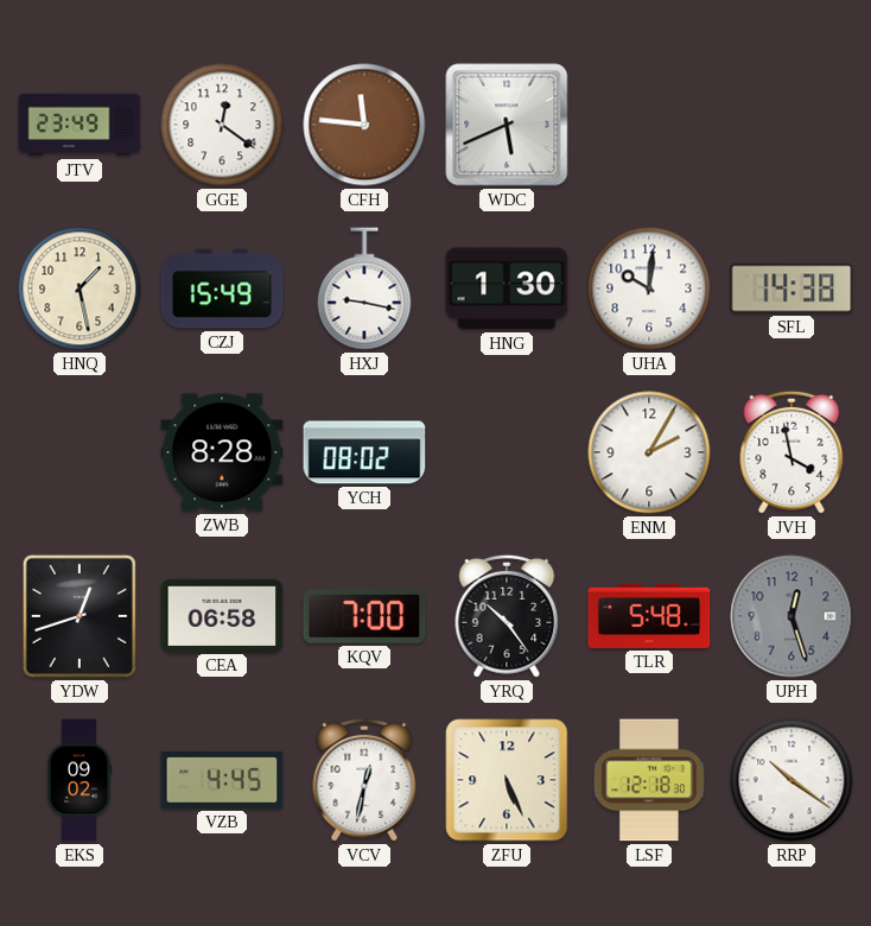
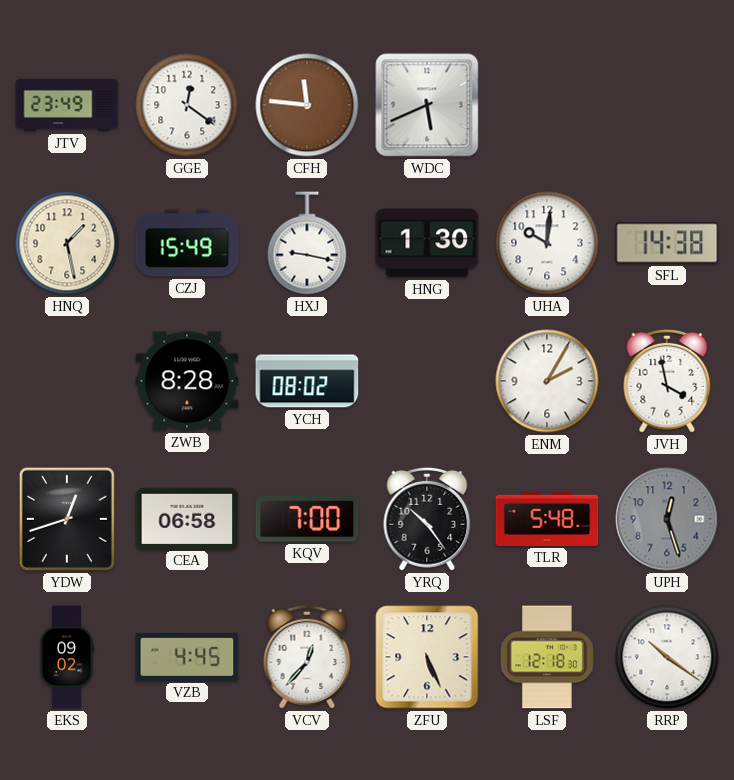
VCV: 12:32 -> 12:37
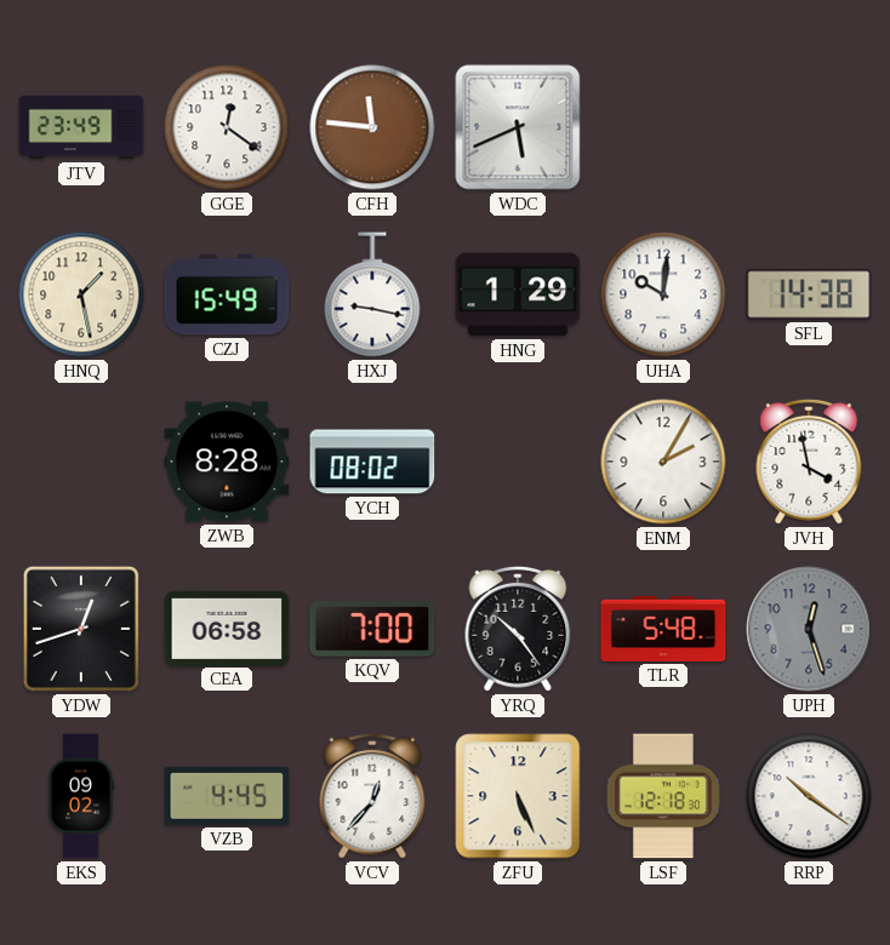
HNG: 1:30 -> 1:29
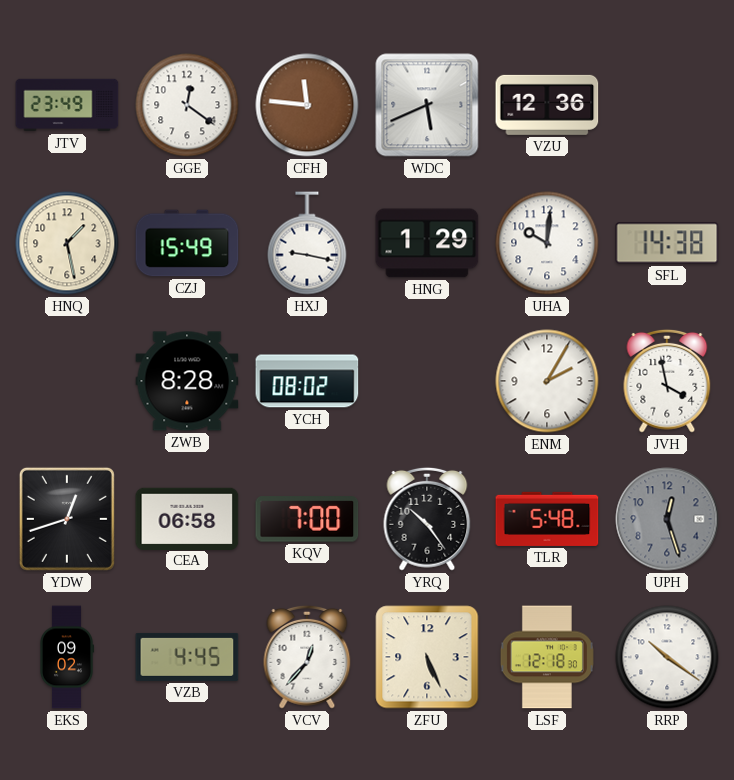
VZU: none -> 12:36
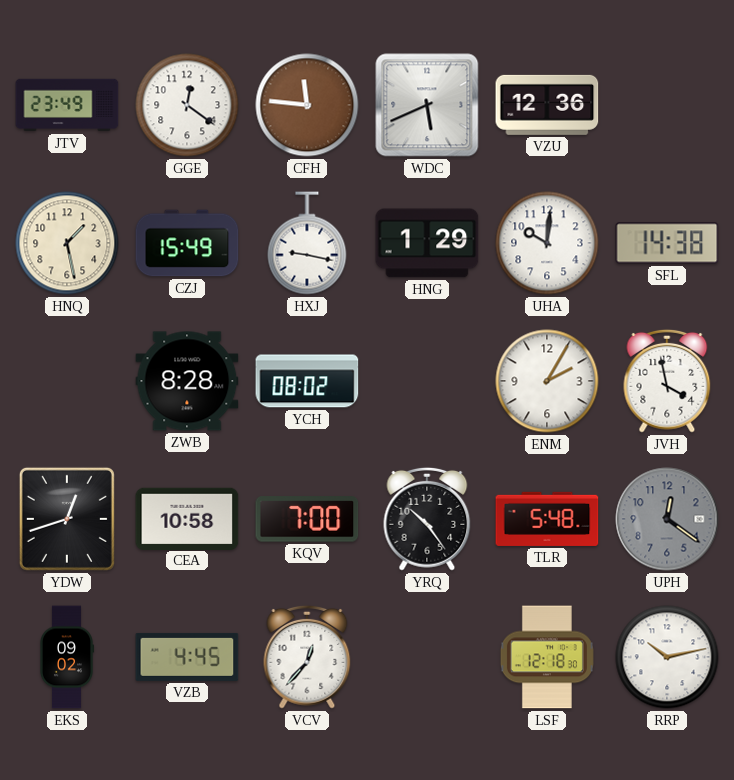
CEA: 06:58 -> 10:58
UPH: 12:27 -> 12:21
ZFU: 5:26 -> none
RRP: 10:21 -> 10:13
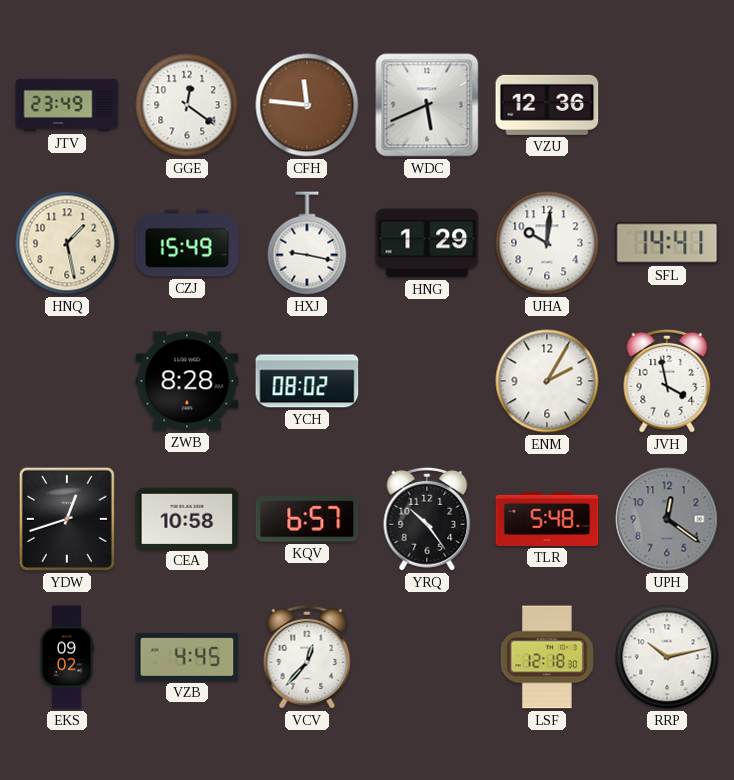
SFL: 14:38 -> 14:41
KQV: 7:00 -> 6:57
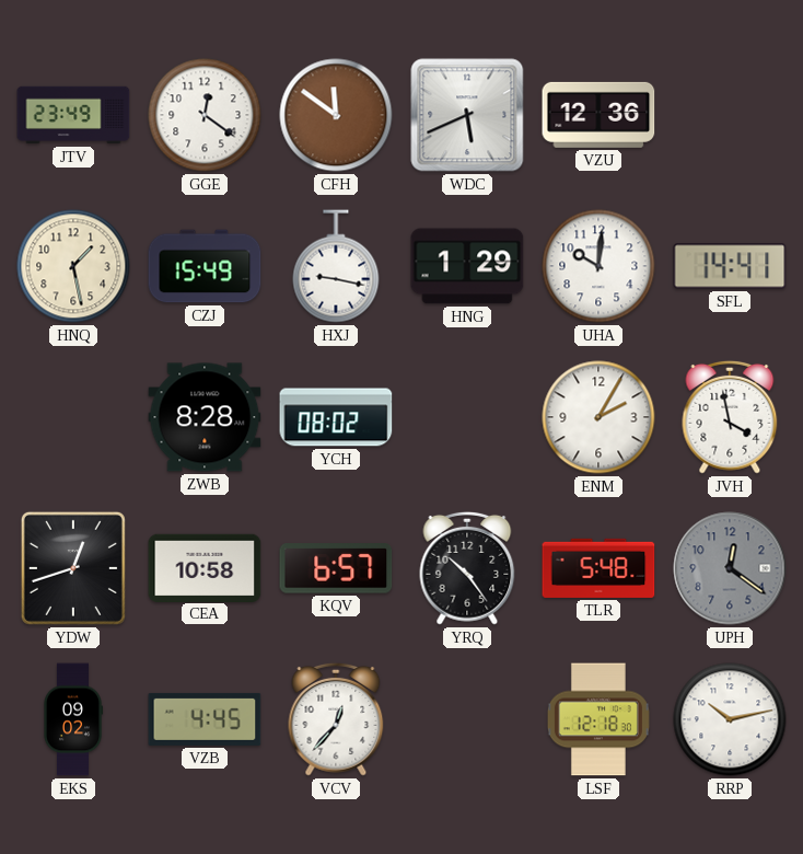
CFH: 11:46 -> 11:51
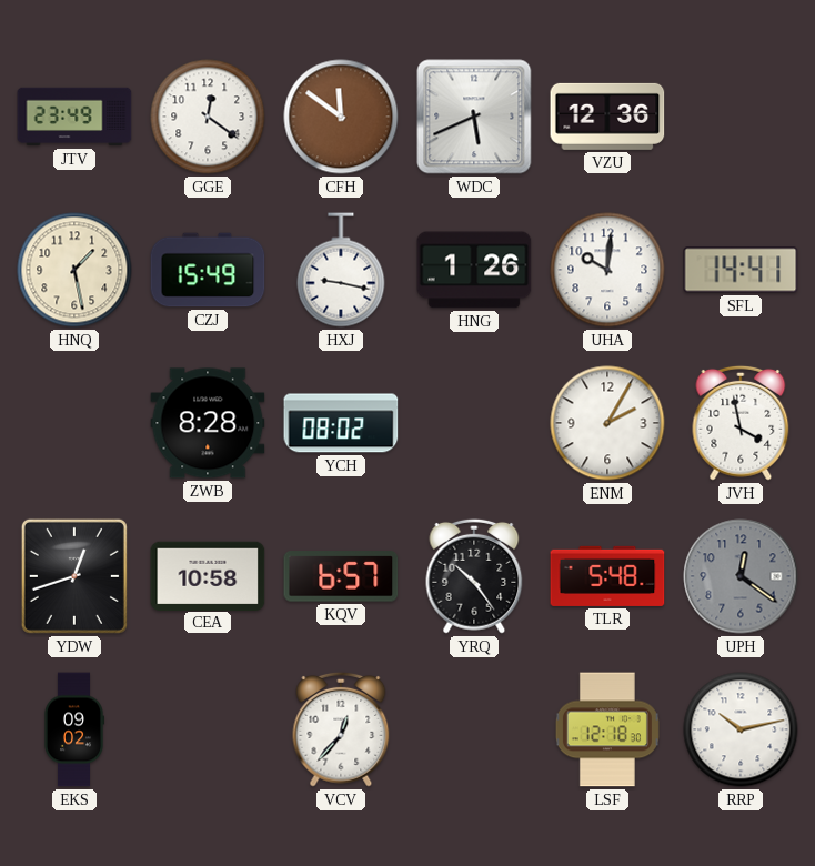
HNG: 1:29 -> 1:26
VZB: 4:45 -> none
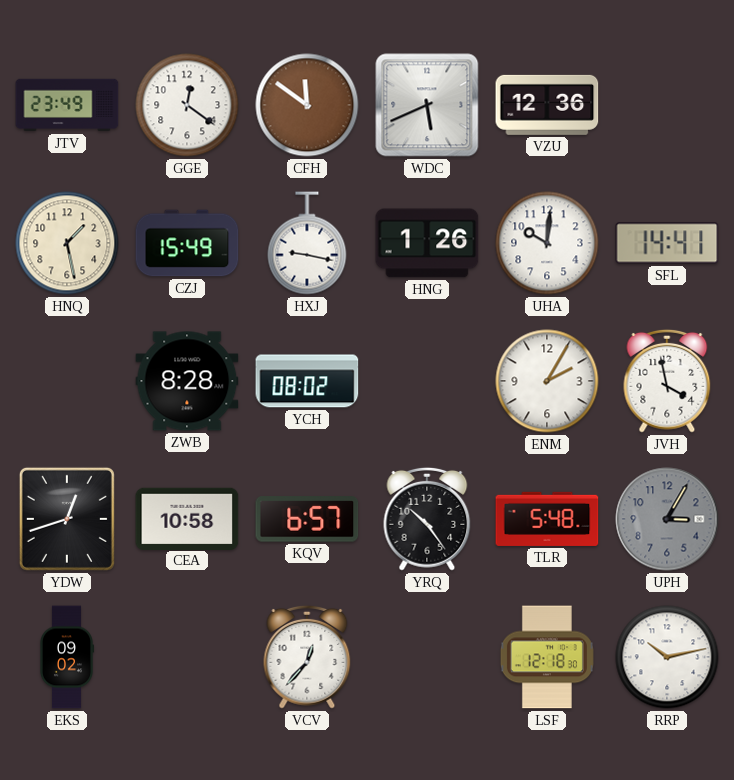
UPH: 12:21 -> 3:05
